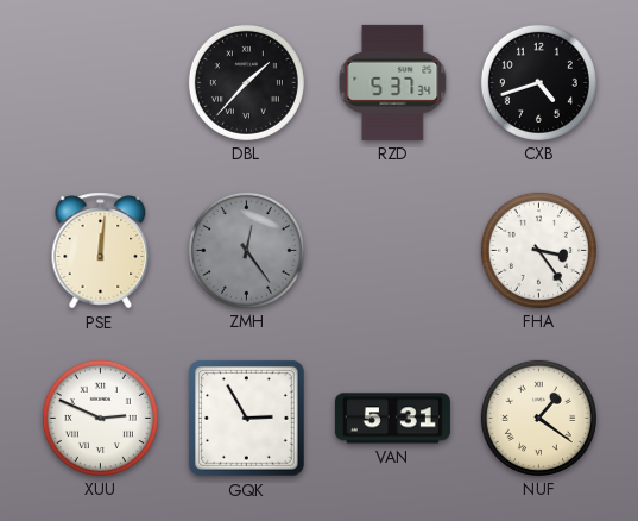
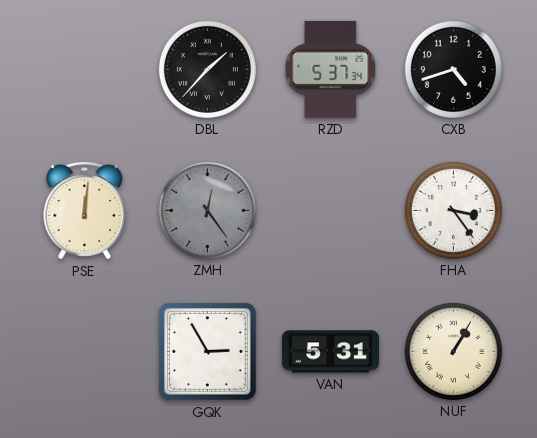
XUU: 2:49 -> none
NUF: 1:21 -> 1:05
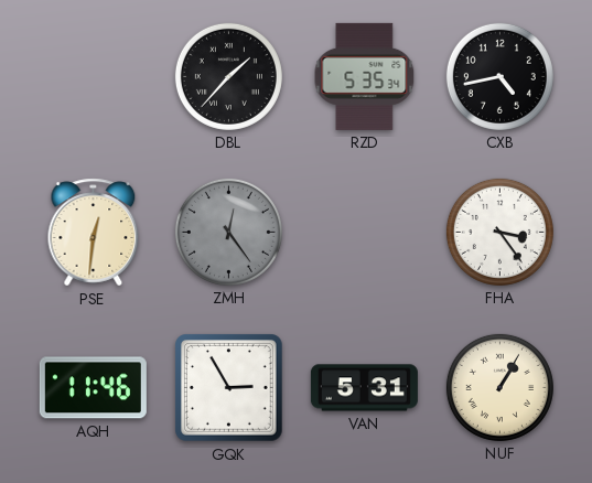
RZD: 5:37 -> 5:35
CXB: 4:42 -> 4:43
PSE: 12:01 -> 12:31
AQH: none -> 11:46
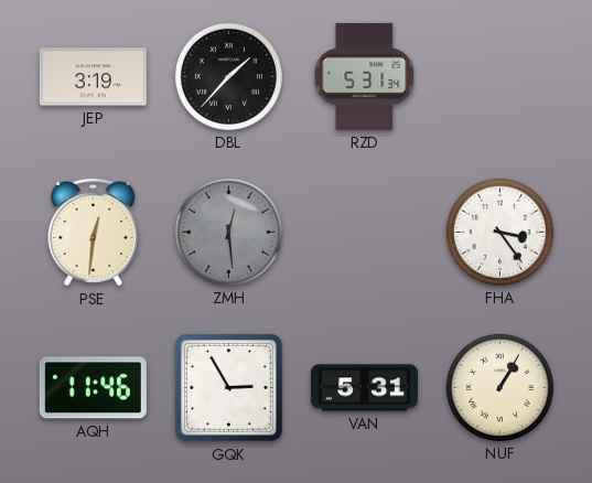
JEP: none -> 3:19
RZD: 5:35 -> 5:31
CXB: 4:43 -> none
ZMH: 12:24 -> 12:29
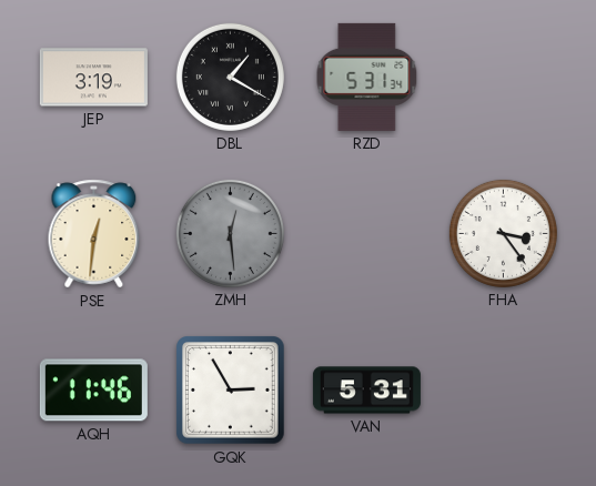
DBL: 1:37 -> 1:20
NUF: 1:05 -> none
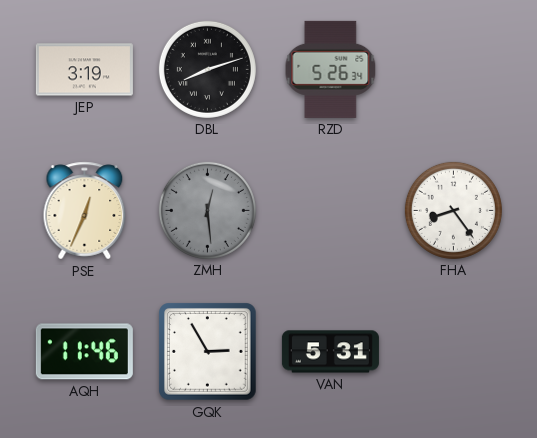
DBL: 1:20 -> 8:12
RZD: 5:31 -> 5:26
PSE: 12:31 -> 12:34
FHA: 3:24 -> 8:24
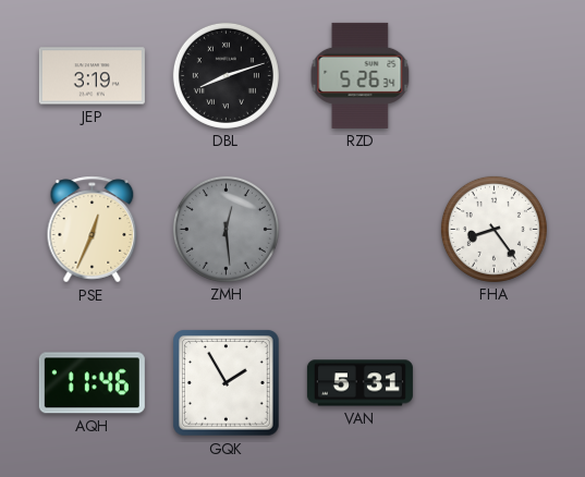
GQK: 2:55 -> 1:55
